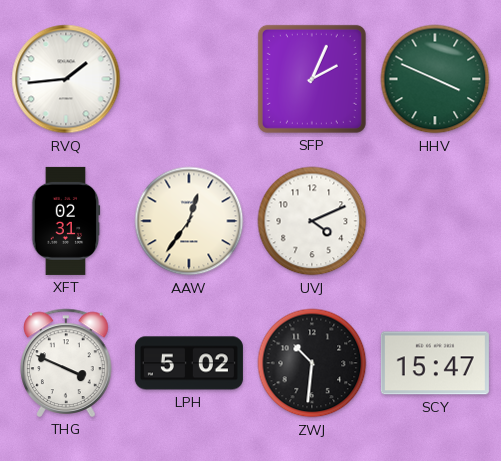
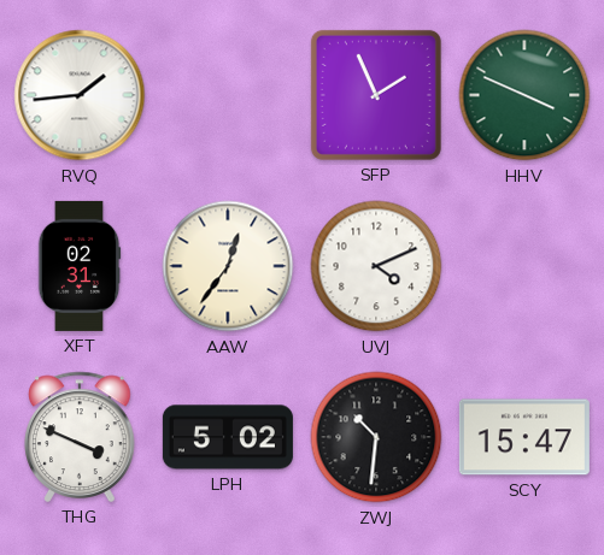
SFP: 2:04 -> 1:56
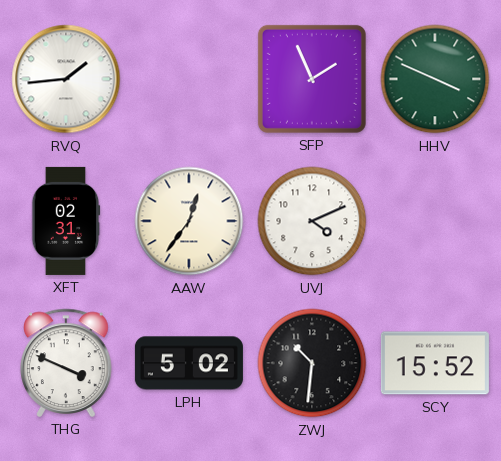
SCY: 15:47 -> 15:52
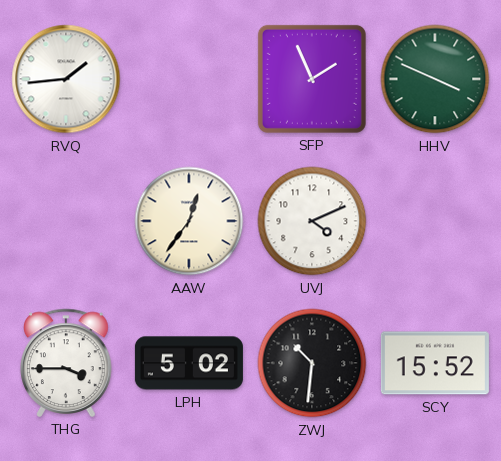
XFT: 02:31 -> none
THG: 3:49 -> 3:45
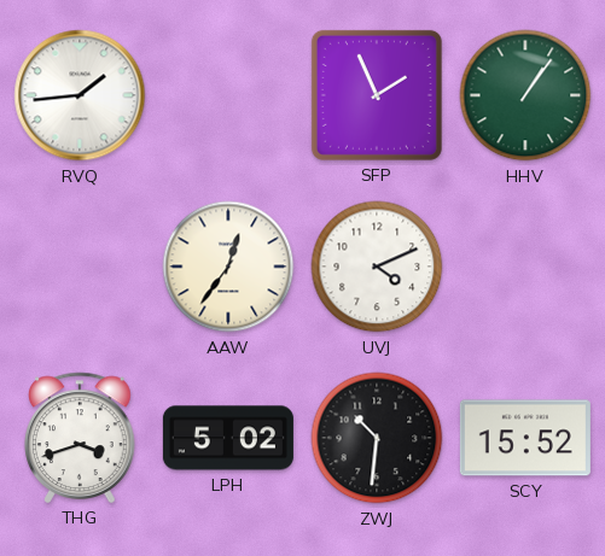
HHV: 3:49 -> 1:06
THG: 3:45 -> 3:42
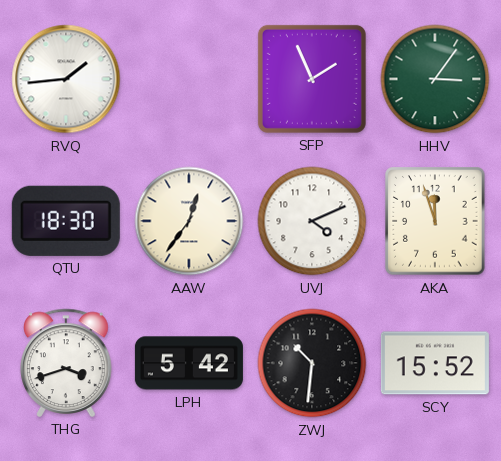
HHV: 1:06 -> 3:06
QTU: none -> 18:30
AKA: none -> 11:57
LPH: 5:02 -> 5:42
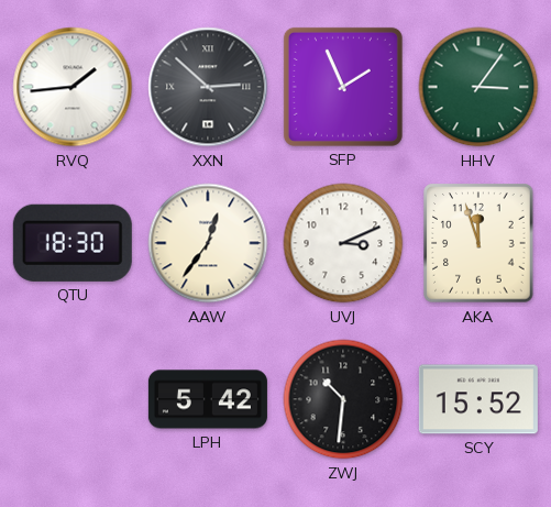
XXN: none -> 2:52
UVJ: 4:11 -> 3:11
THG: 3:42 -> none
